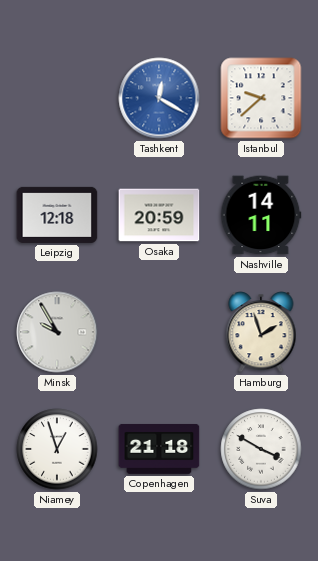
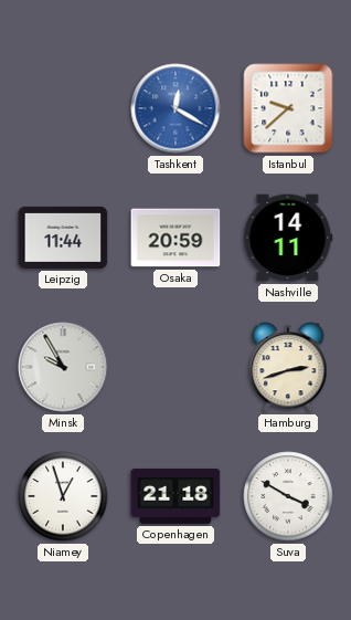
Leipzig: 12:18 -> 11:44
Hamburg: 1:57 -> 2:42
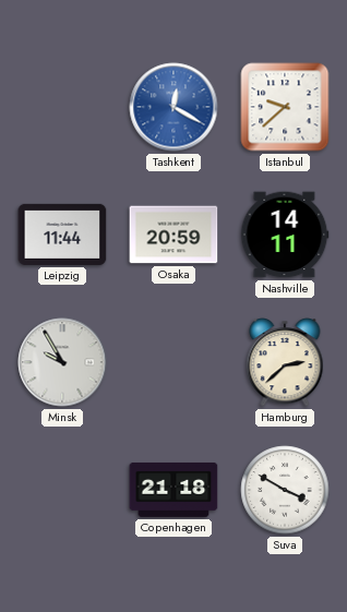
Hamburg: 2:42 -> 2:38
Niamey: 12:57 -> none
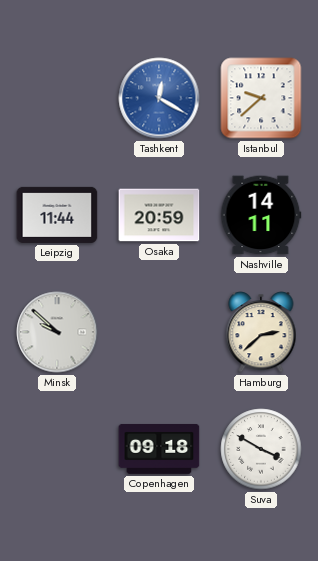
Minsk: 9:55 -> 9:52
Copenhagen: 21:18 -> 09:18
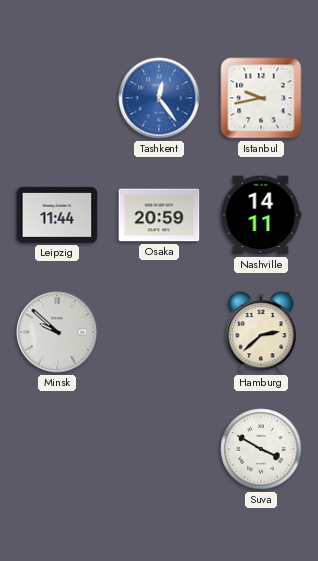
Tashkent: 12:20 -> 12:24
Istanbul: 9:38 -> 9:43
Copenhagen: 09:18 -> none
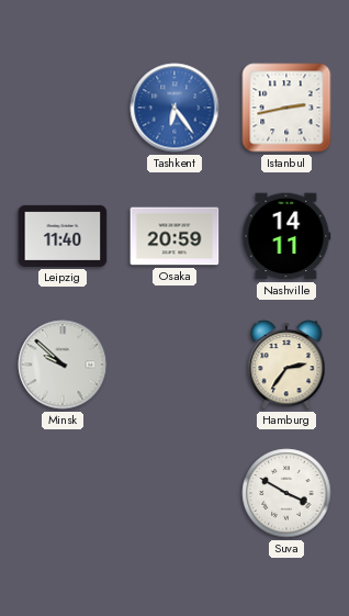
Tashkent: 12:24 -> 6:24
Istanbul: 9:43 -> 2:43
Leipzig: 11:44 -> 11:40
Hamburg: 2:38 -> 2:36
